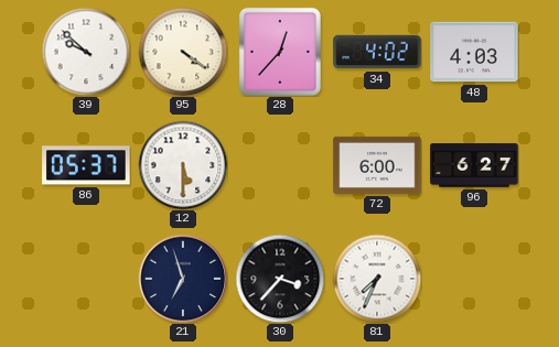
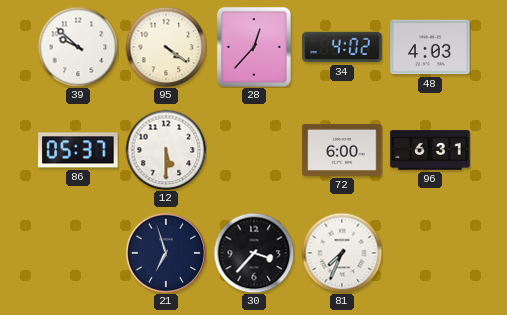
96: 6:27 -> 6:31
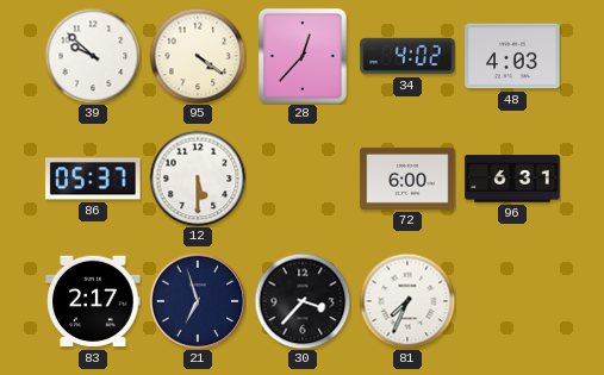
83: none -> 2:17
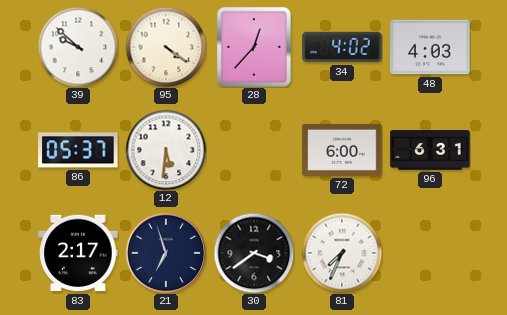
12: 5:30 -> 5:31
30: 3:37 -> 3:39
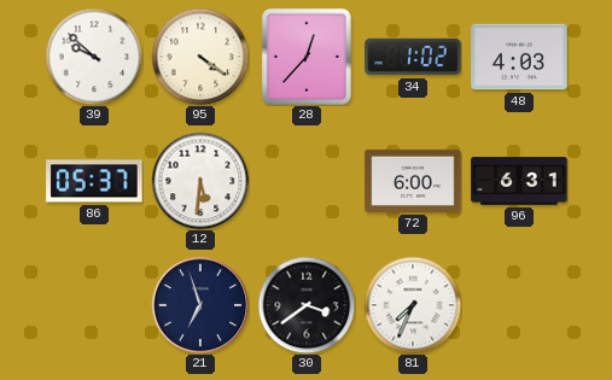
34: 4:02 -> 1:02
83: 2:17 -> none
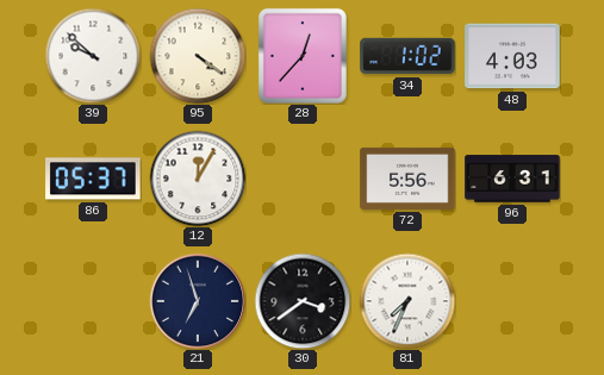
12: 5:31 -> 12:05
72: 6:00 -> 5:56
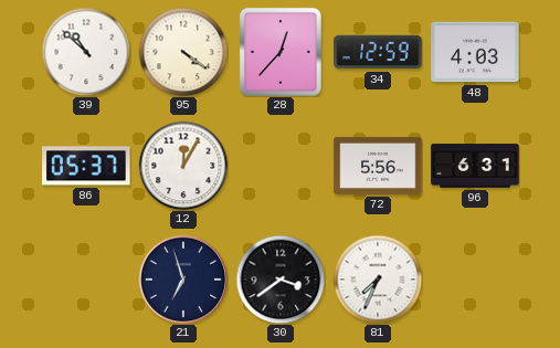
39: 9:52 -> 10:52
34: 1:02 -> 12:59
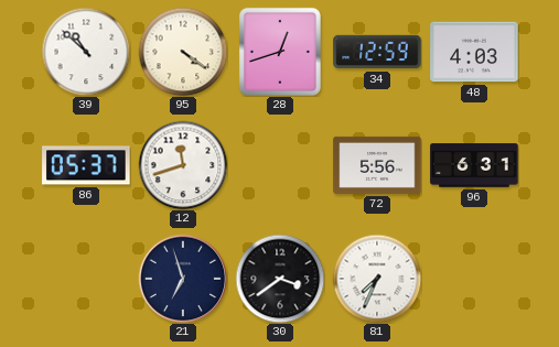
28: 12:37 -> 12:42
12: 12:05 -> 11:42
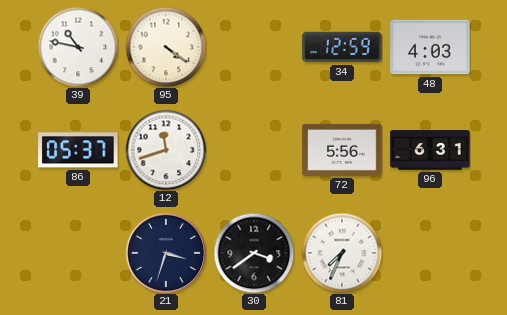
39: 10:52 -> 10:47
28: 12:42 -> none
21: 6:57 -> 3:33
